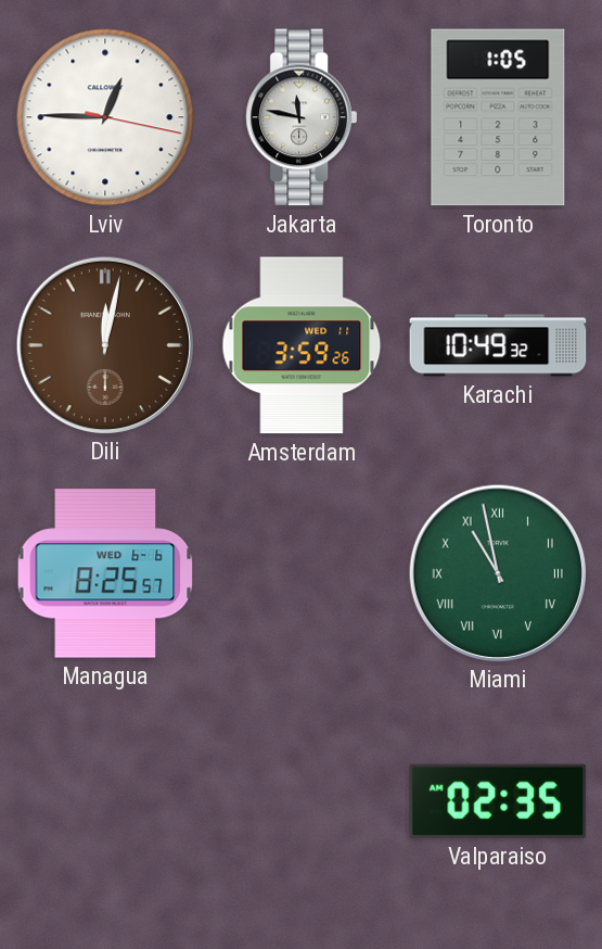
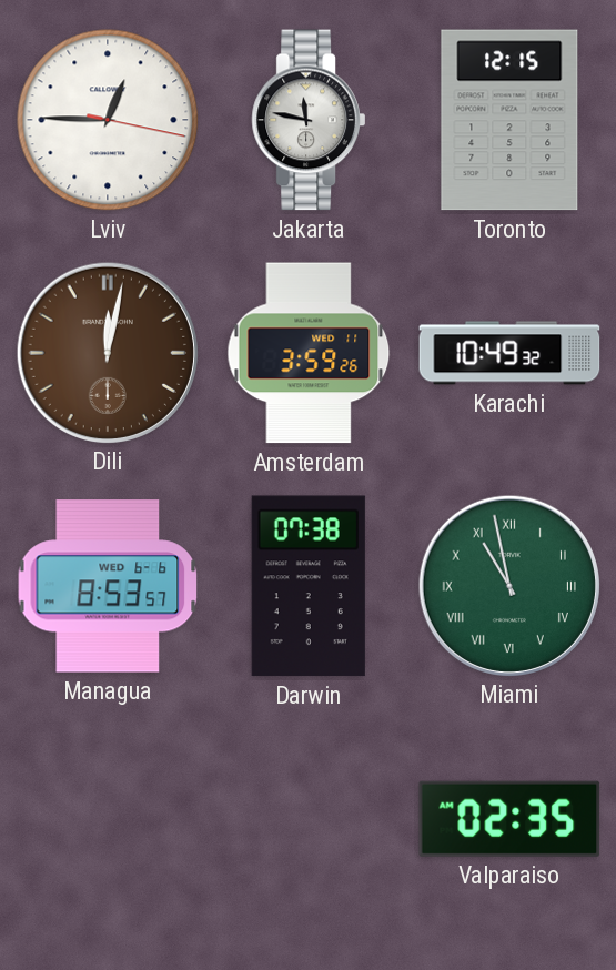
Toronto: 1:05 -> 12:15
Managua: 8:25 -> 8:53
Darwin: none -> 07:38
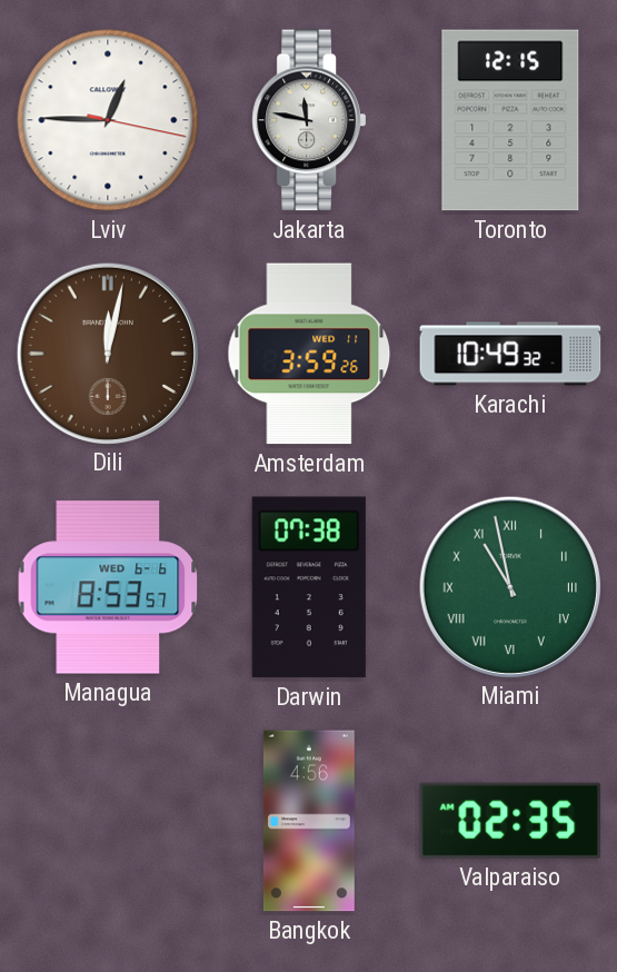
Bangkok: none -> 4:56
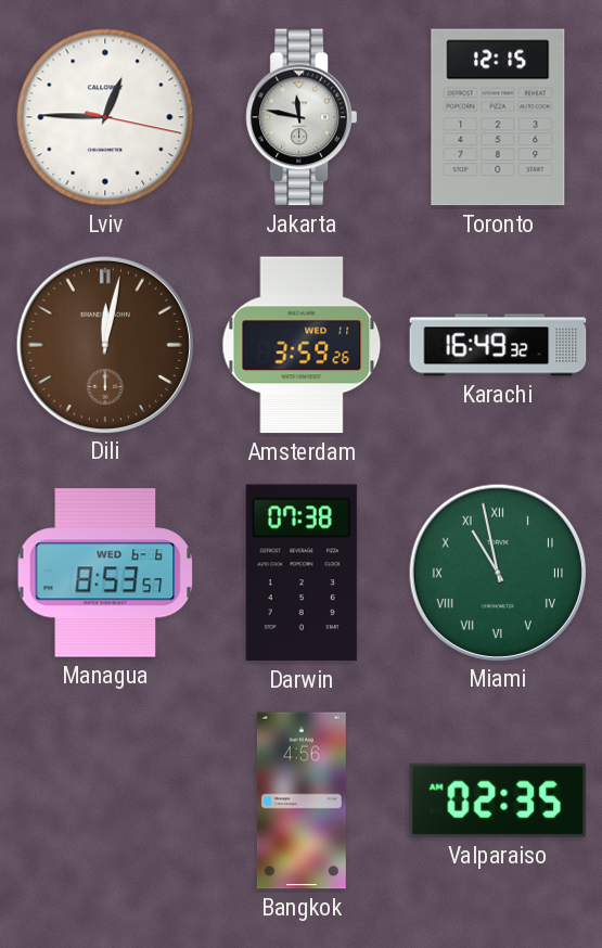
Karachi: 10:49 -> 16:49
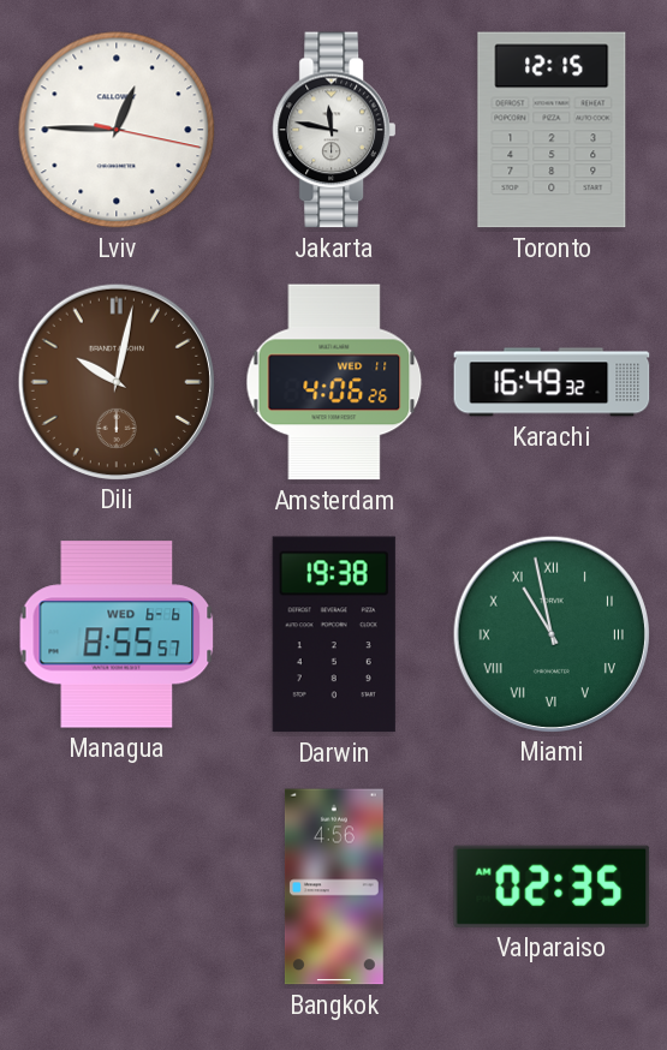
Dili: 12:02 -> 10:02
Amsterdam: 3:59 -> 4:06
Managua: 8:53 -> 8:55
Darwin: 07:38 -> 19:38
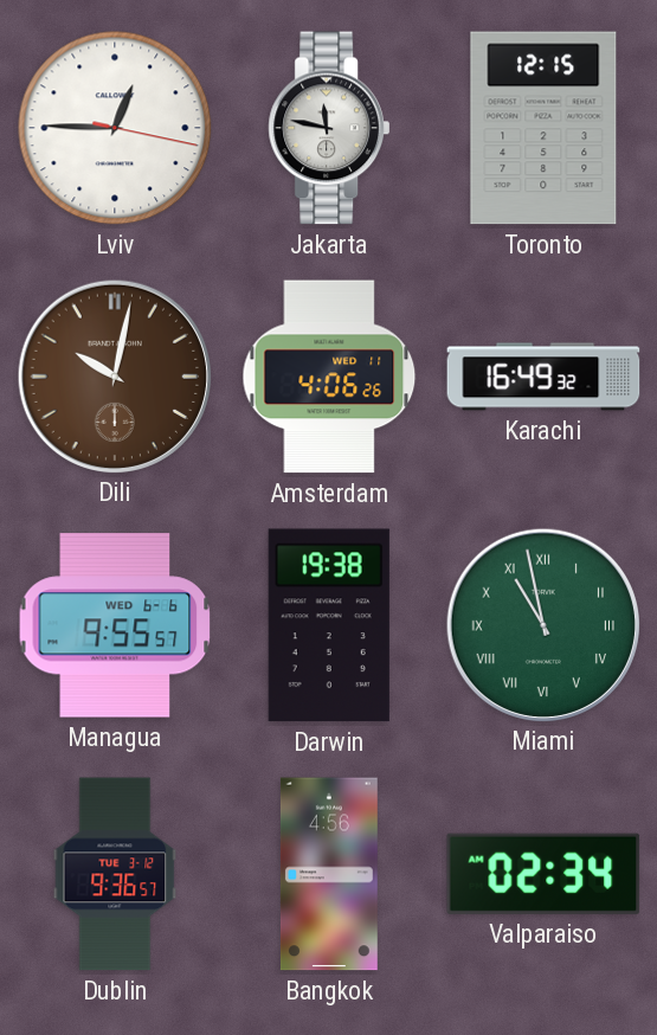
Managua: 8:55 -> 9:55
Dublin: none -> 9:36
Valparaiso: 02:35 -> 02:34
